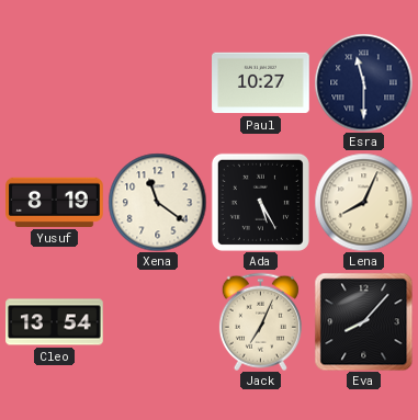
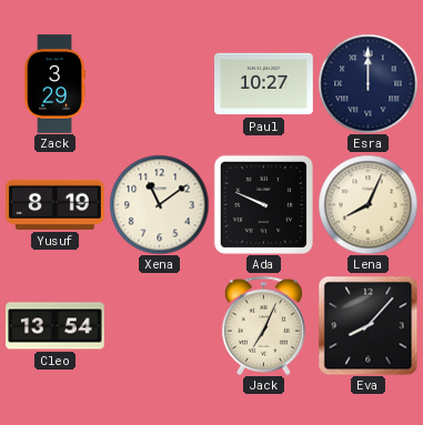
Zack: none -> 3:29
Esra: 11:30 -> 12:00
Xena: 11:21 -> 11:09
Ada: 5:25 -> 9:49
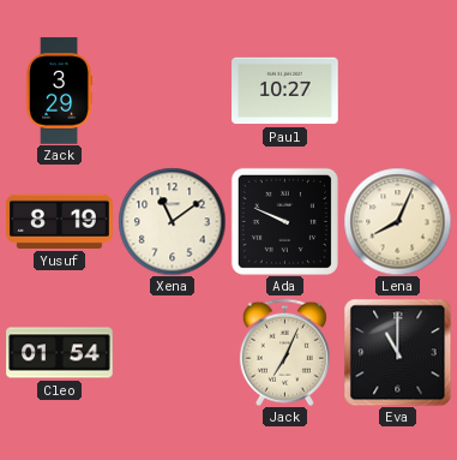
Esra: 12:00 -> none
Cleo: 13:54 -> 01:54
Eva: 8:07 -> 11:00
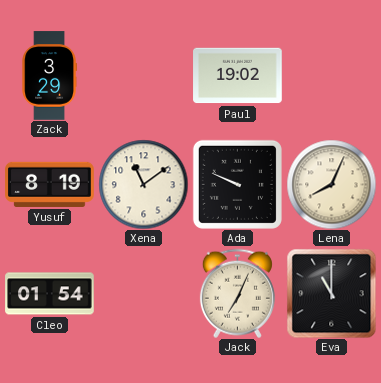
Paul: 10:27 -> 19:02
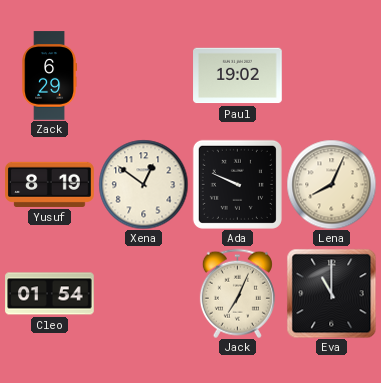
Zack: 3:29 -> 6:29
Xena: 11:09 -> 12:51
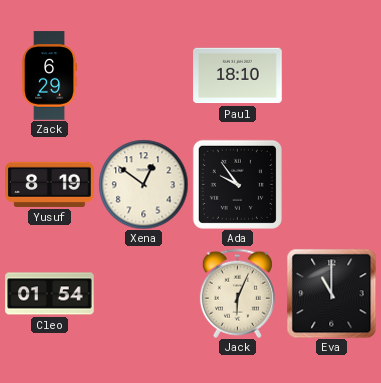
Paul: 19:02 -> 18:10
Ada: 9:49 -> 9:54
Lena: 8:04 -> none
Jack: 7:04 -> 6:04
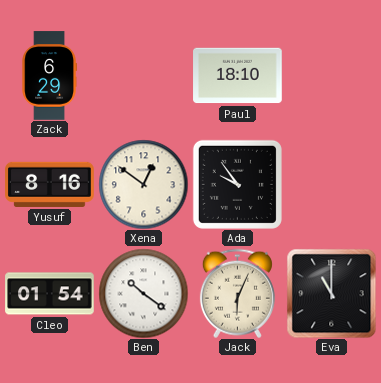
Yusuf: 8:19 -> 8:16
Ben: none -> 10:21
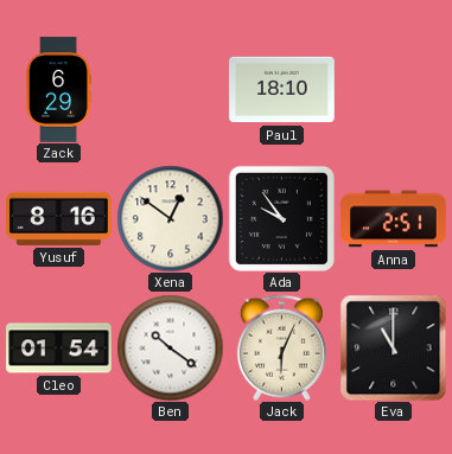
Anna: none -> 2:51
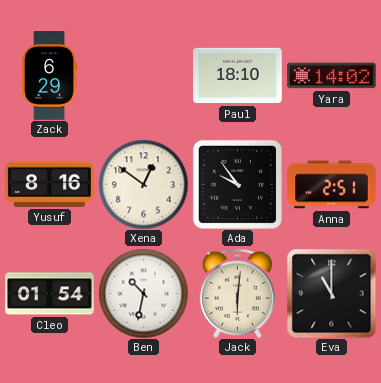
Yara: none -> 14:02
Ben: 10:21 -> 10:32
Jack: 6:04 -> 6:01
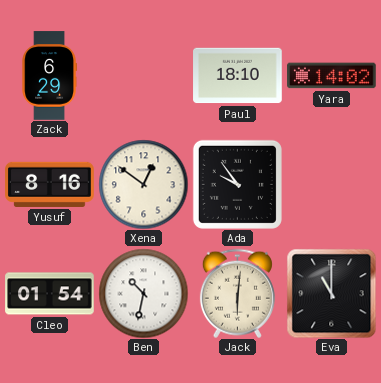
Anna: 2:51 -> none
